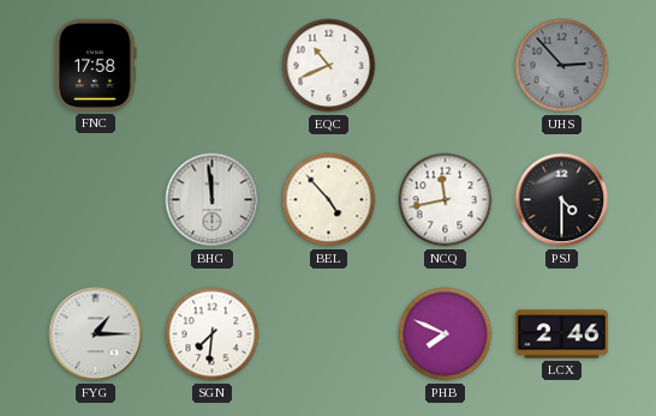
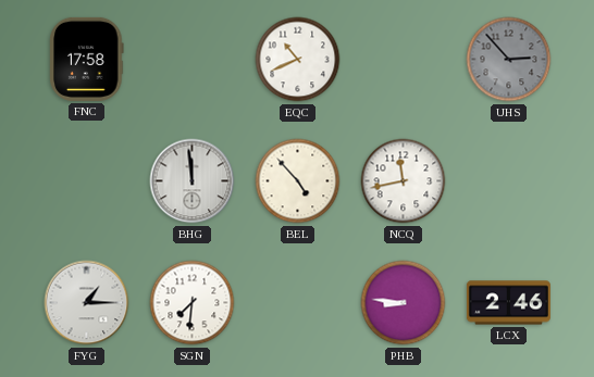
PSJ: 4:30 -> none
PHB: 7:49 -> 8:46
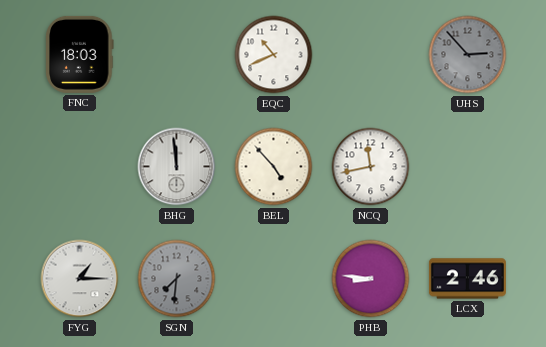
FNC: 17:58 -> 18:03
SGN dial: white -> grey
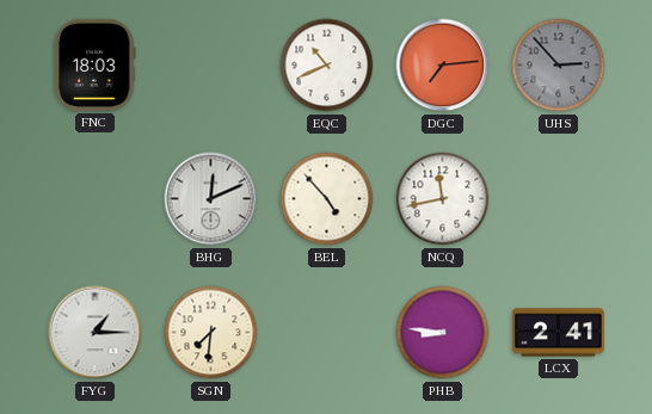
DGC: none -> 7:14
BHG: 11:59 -> 12:11
SGN dial: grey -> cream
LCX: 2:46 -> 2:41
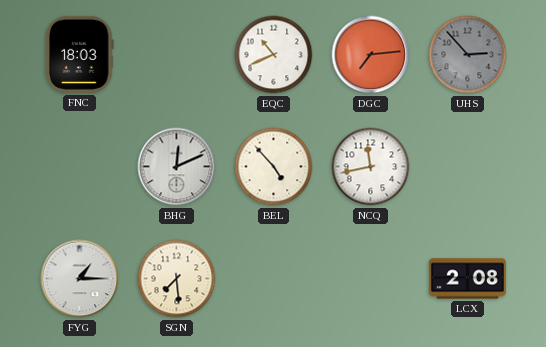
SGN: 7:31 -> 7:29
PHB: 8:46 -> none
LCX: 2:41 -> 2:08
